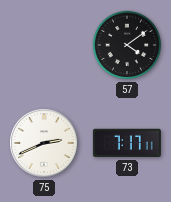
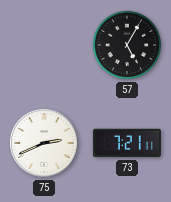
57: 4:09 -> 5:05
73: 7:17 -> 7:21
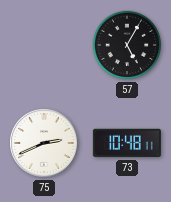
73: 7:21 -> 10:48
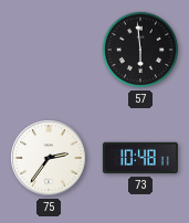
57: 5:05 -> 5:59
75: 2:41 -> 2:36
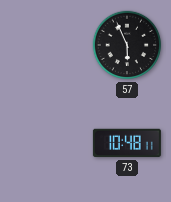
57: 5:59 -> 5:56
75: 2:36 -> none
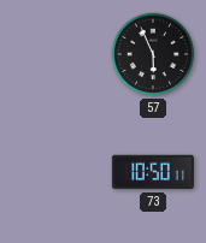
73: 10:48 -> 10:50
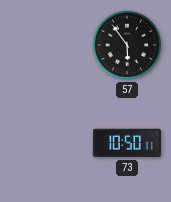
57: 5:56 -> 5:54
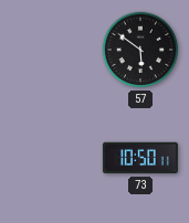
57: 5:54 -> 5:51
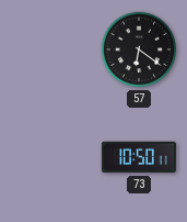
57: 5:51 -> 6:21
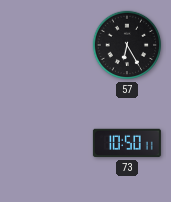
57: 6:21 -> 6:25
